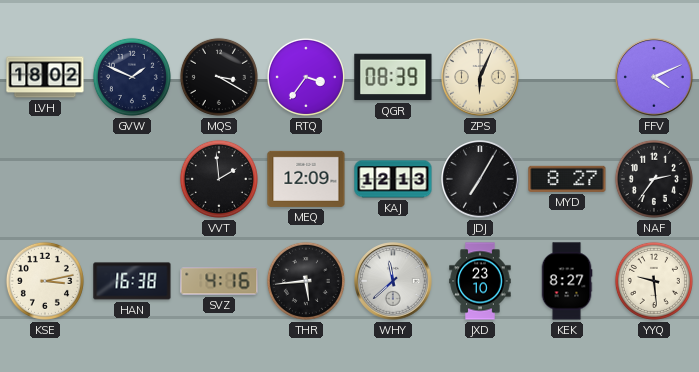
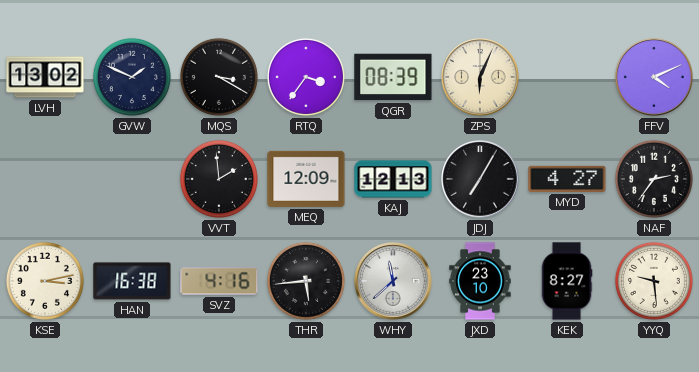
LVH: 18:02 -> 13:02
MYD: 8:27 -> 4:27
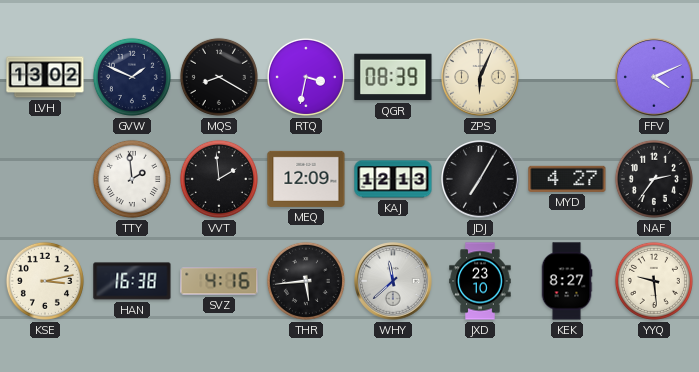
MQS: 3:20 -> 8:20
RTQ: 3:36 -> 3:32
TTY: none -> 1:59
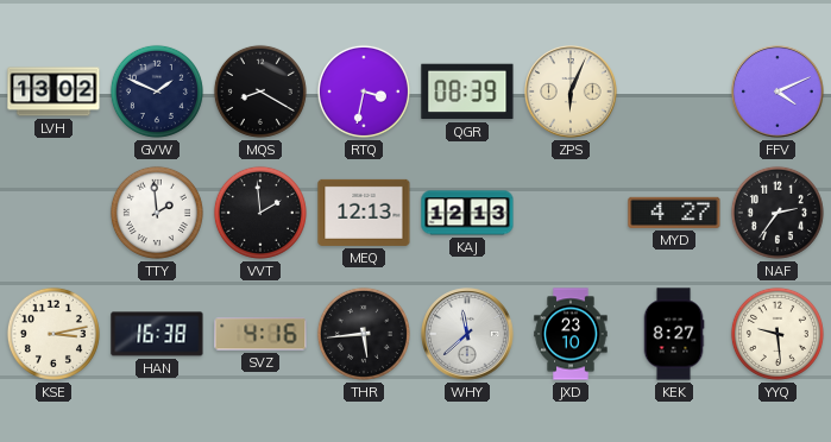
MEQ: 12:09 -> 12:13
JDJ: 7:05 -> none
